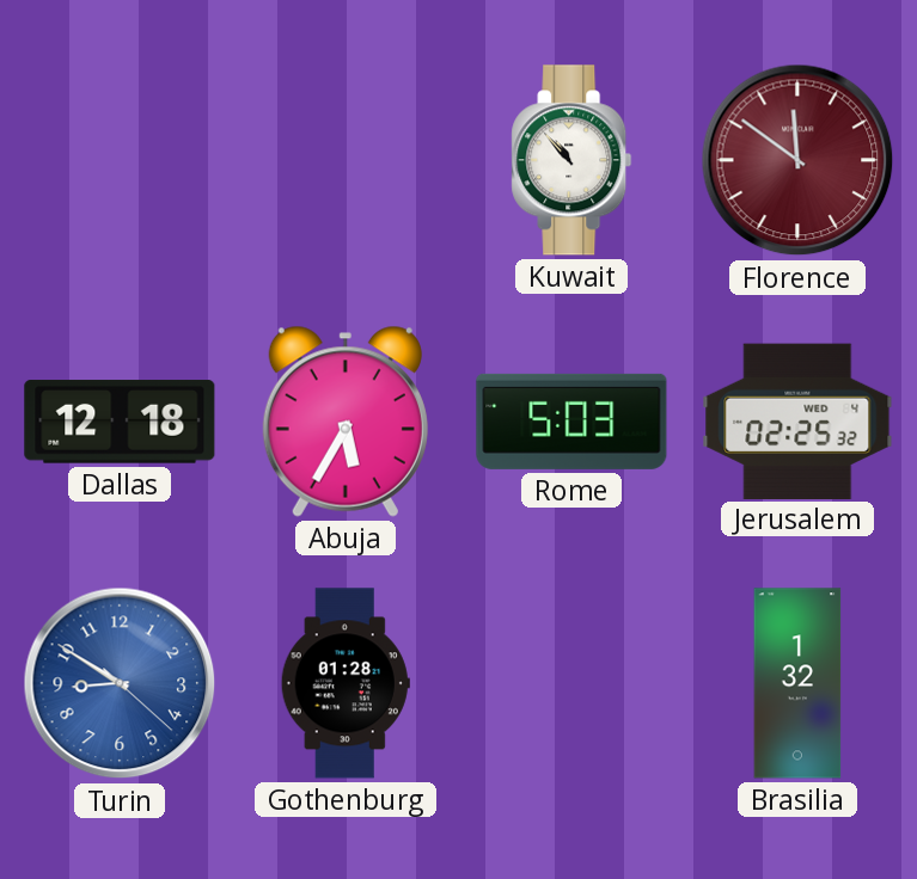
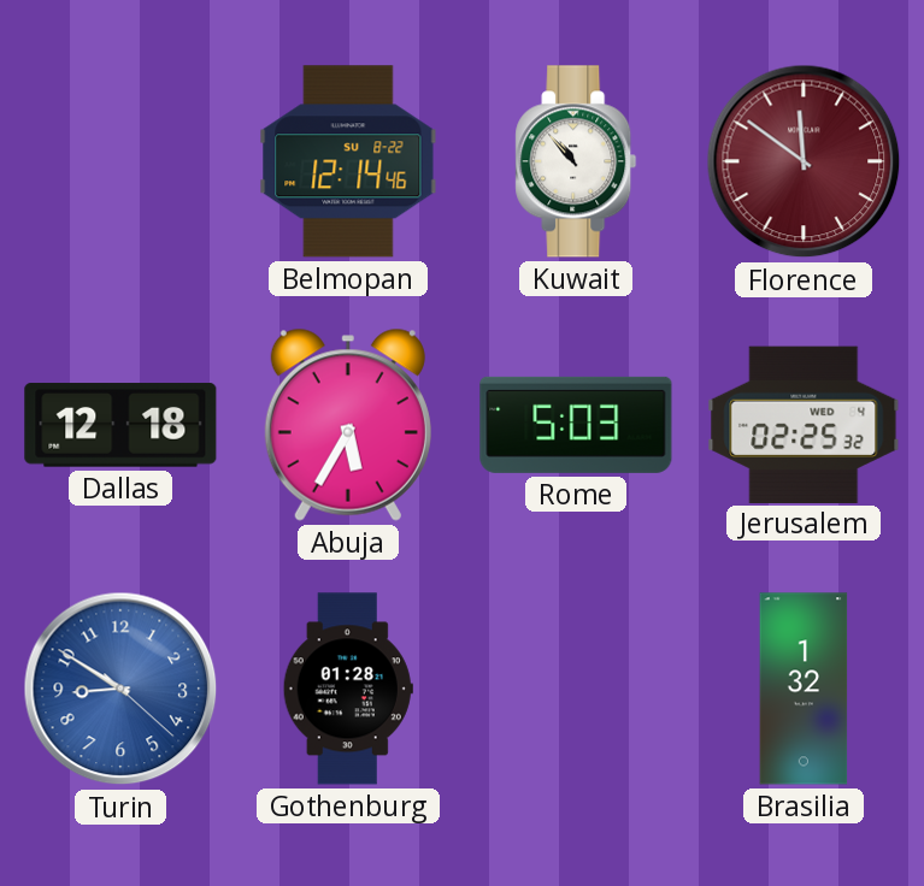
Belmopan: none -> 12:14
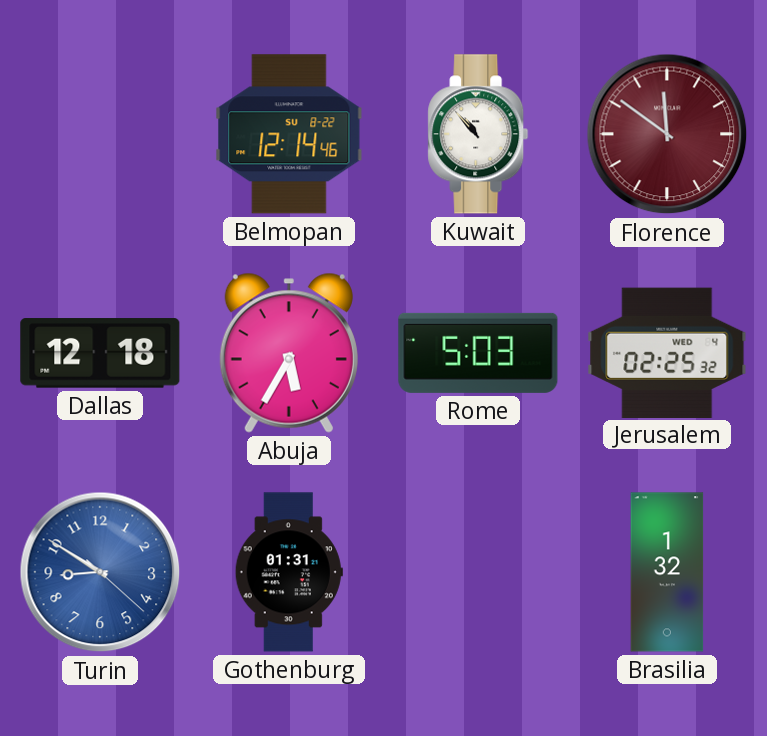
Gothenburg: 01:28 -> 01:31
